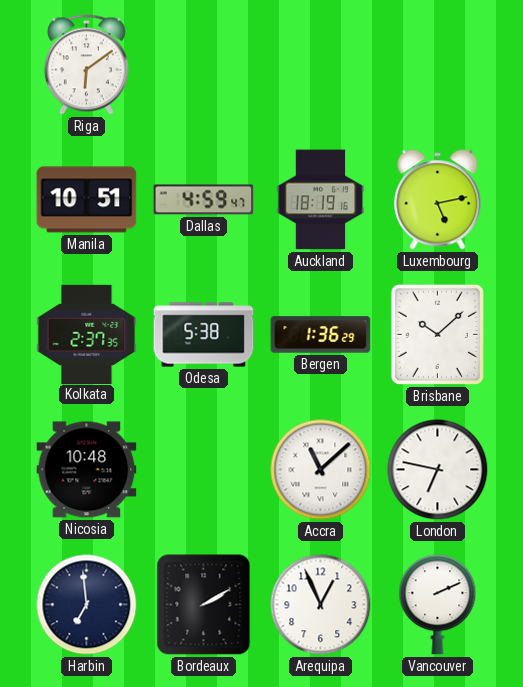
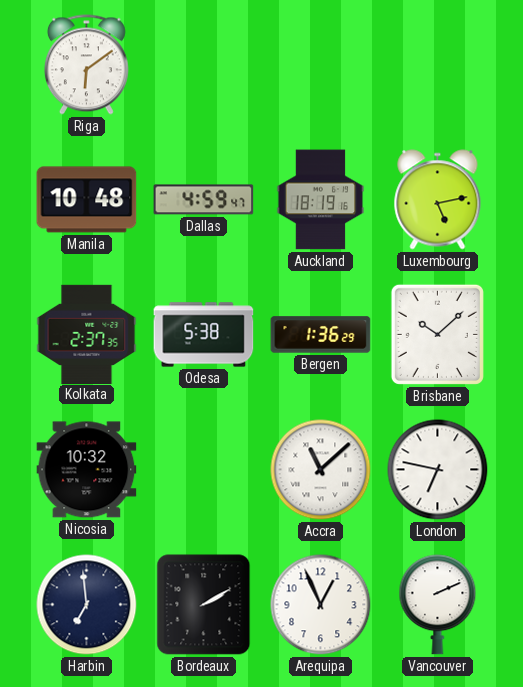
Manila: 10:51 -> 10:48
Nicosia: 10:48 -> 10:32
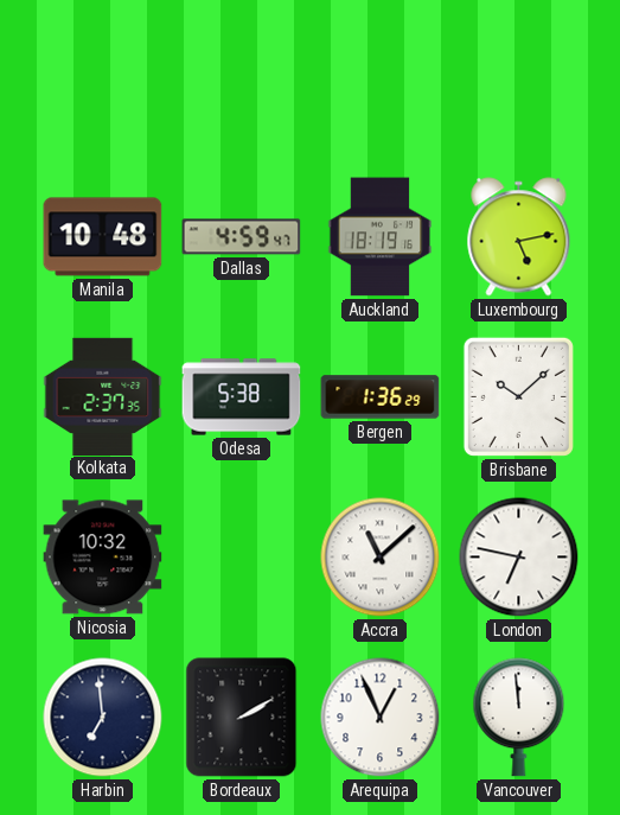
Riga: 6:09 -> none
Vancouver: 2:11 -> 11:59
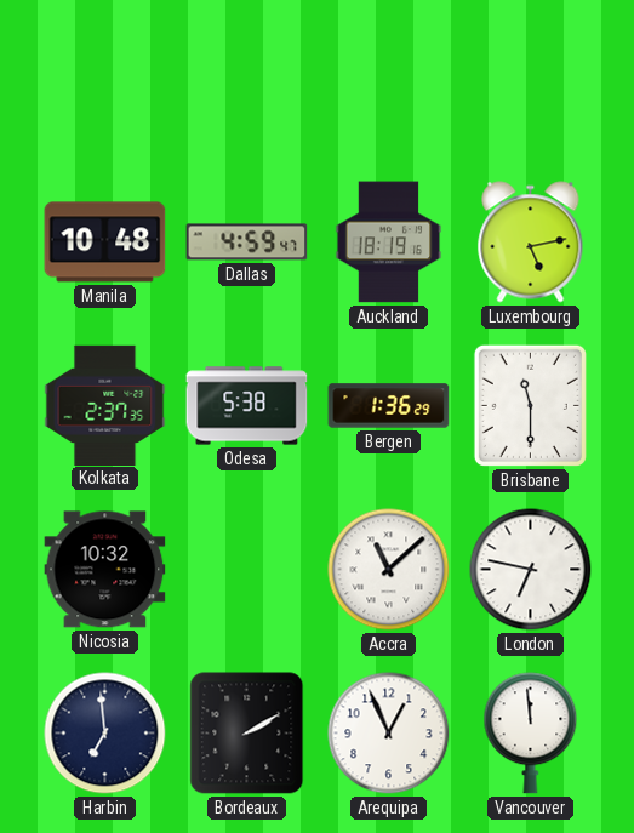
Brisbane: 10:08 -> 11:30
